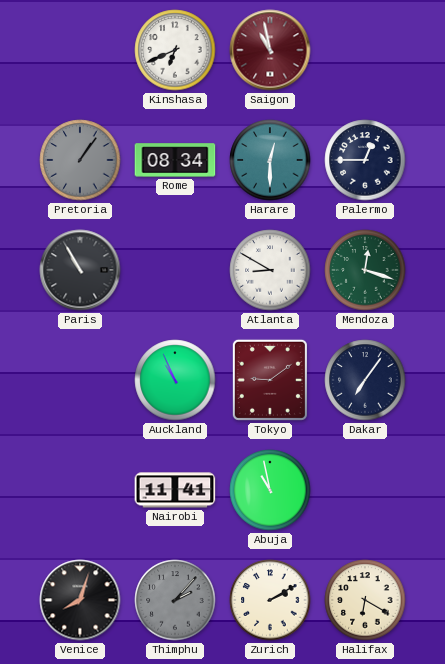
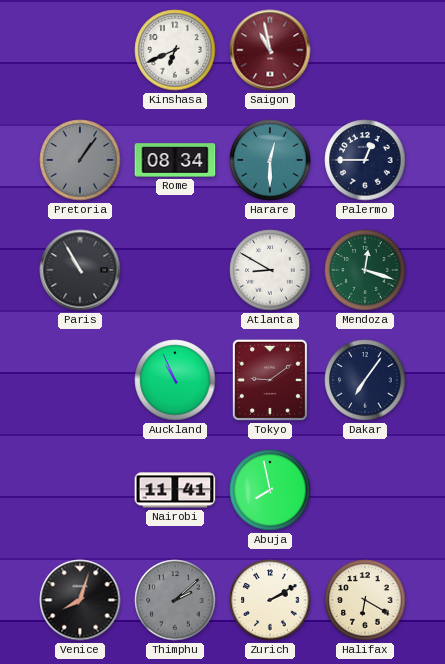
Abuja: 10:58 -> 7:58
Thimphu: 2:07 -> 2:08
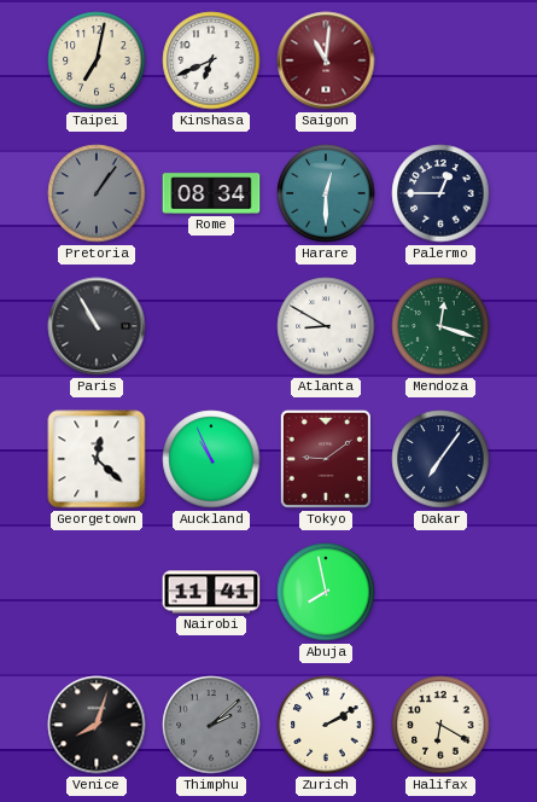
Taipei: none -> 7:02
Saigon: 10:58 -> 11:01
Georgetown: none -> 12:22
